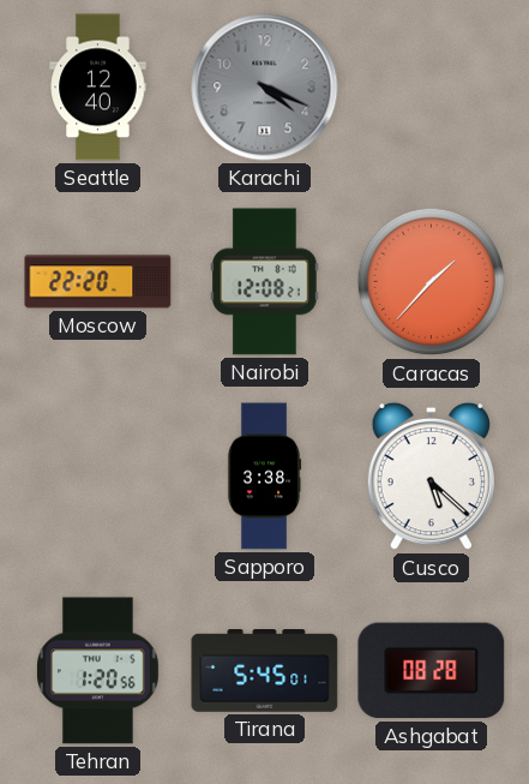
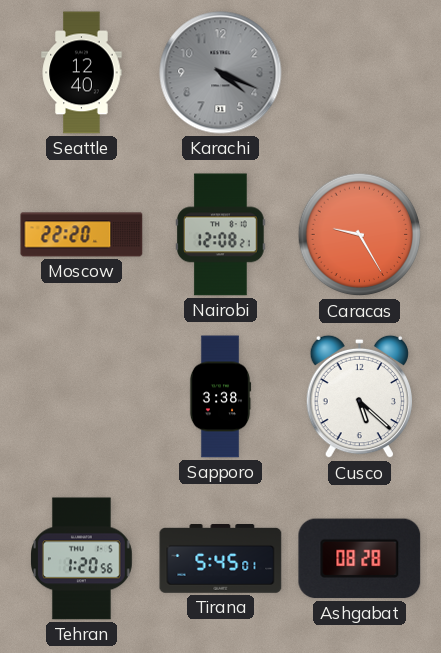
Caracas: 1:37 -> 9:25
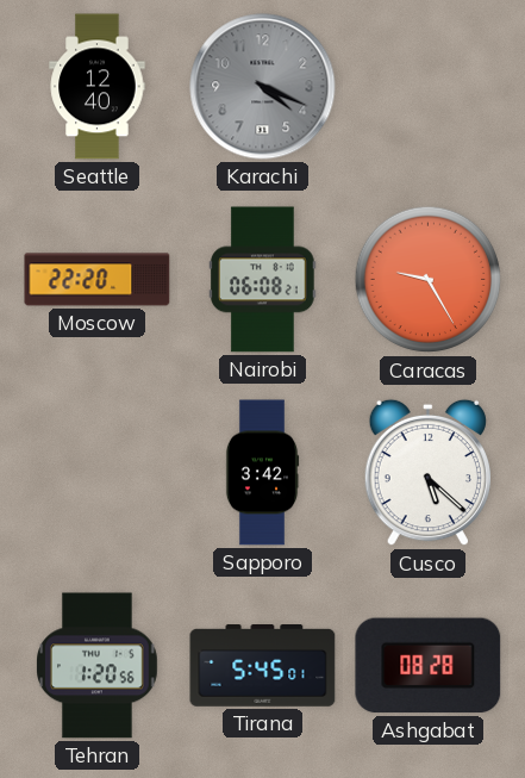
Nairobi: 12:08 -> 06:08
Sapporo: 3:38 -> 3:42
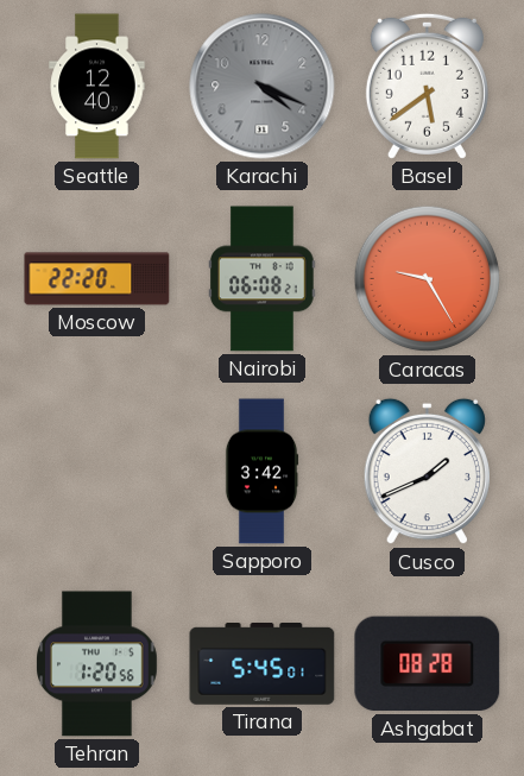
Basel: none -> 5:39
Cusco: 5:22 -> 1:41
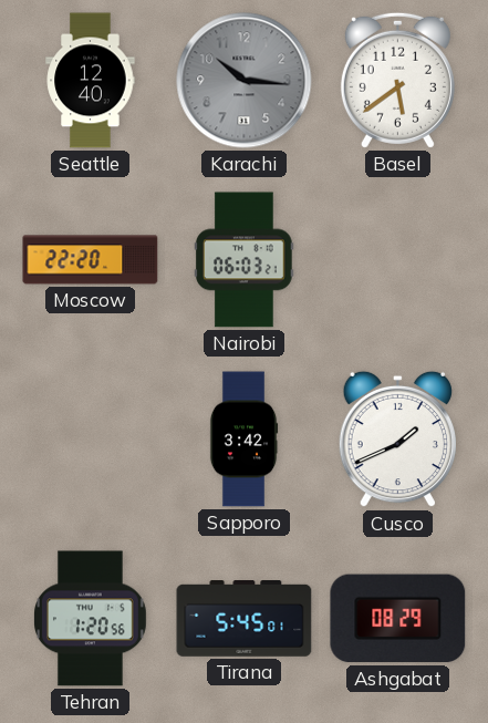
Karachi: 4:19 -> 10:16
Nairobi: 06:08 -> 06:03
Caracas: 9:25 -> none
Ashgabat: 08:28 -> 08:29
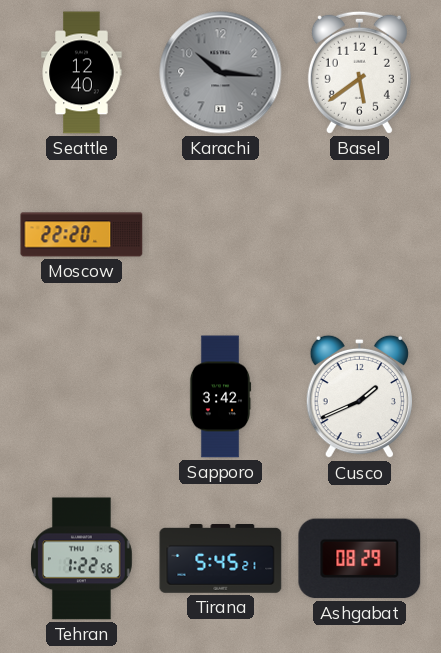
Nairobi: 06:03 -> none
Tehran: 1:20 -> 1:22
Tirana: 5:45:01 -> 5:45:21
